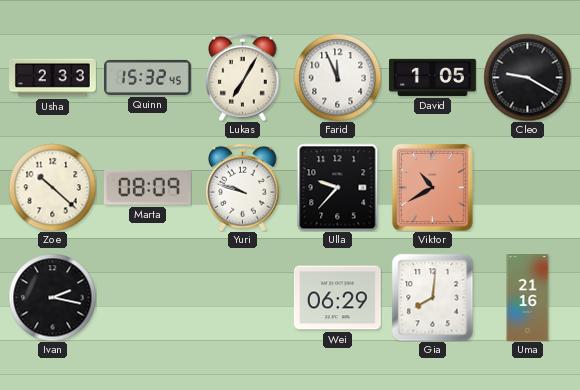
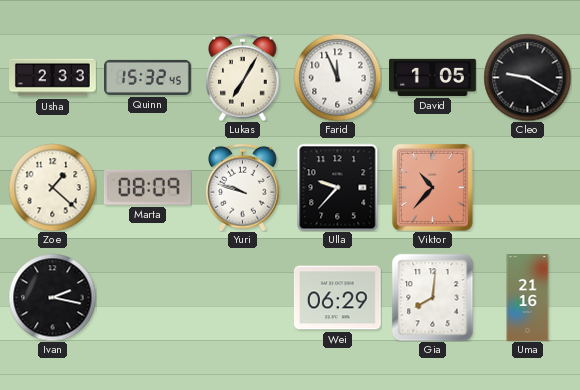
Zoe: 10:22 -> 1:22
Viktor: 10:40 -> 10:37
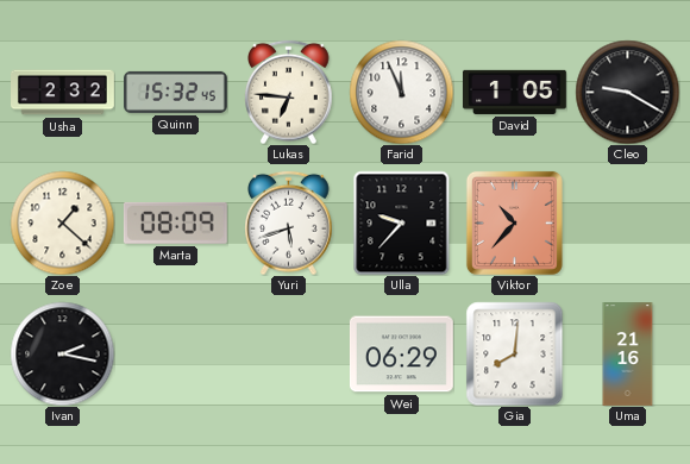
Usha: 2:33 -> 2:32
Lukas: 7:05 -> 6:46
Yuri: 9:48 -> 5:42
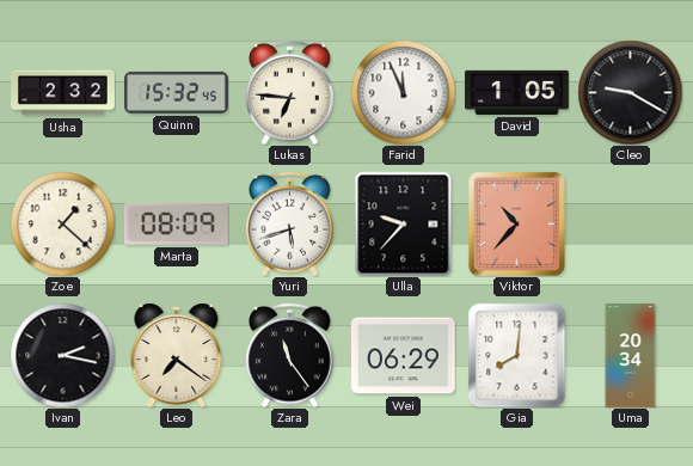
Leo: none -> 7:21
Zara: none -> 11:24
Uma: 21:16 -> 20:34
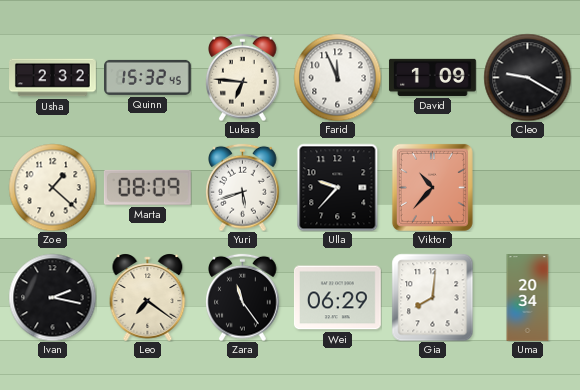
David: 1:05 -> 1:09
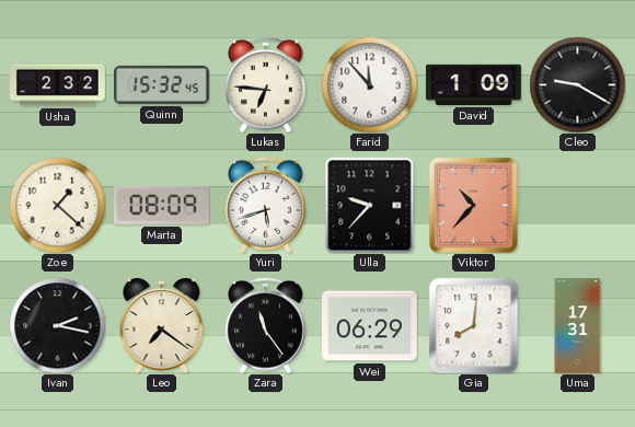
Farid: 11:56 -> 11:53
Uma: 20:34 -> 17:31
